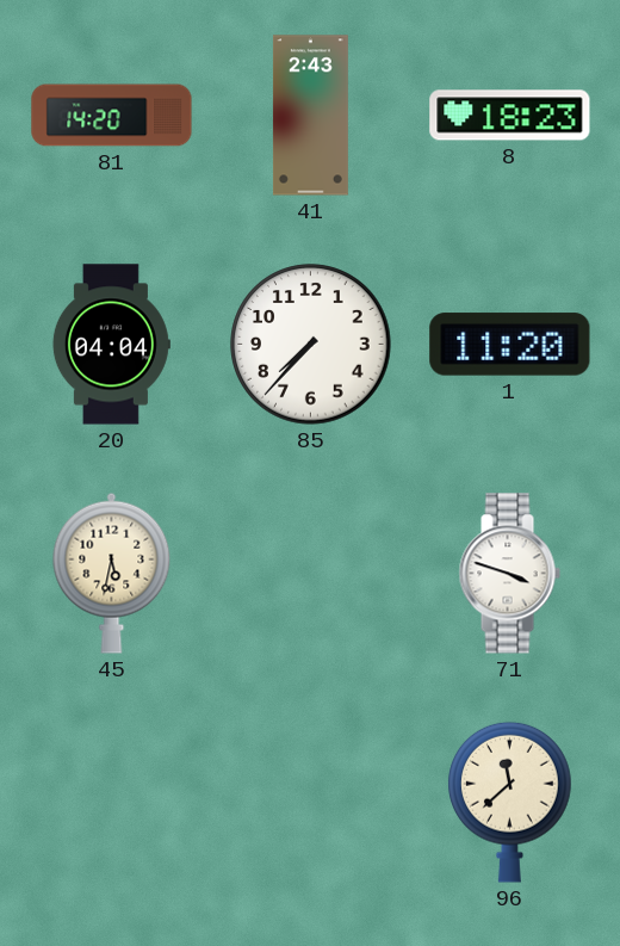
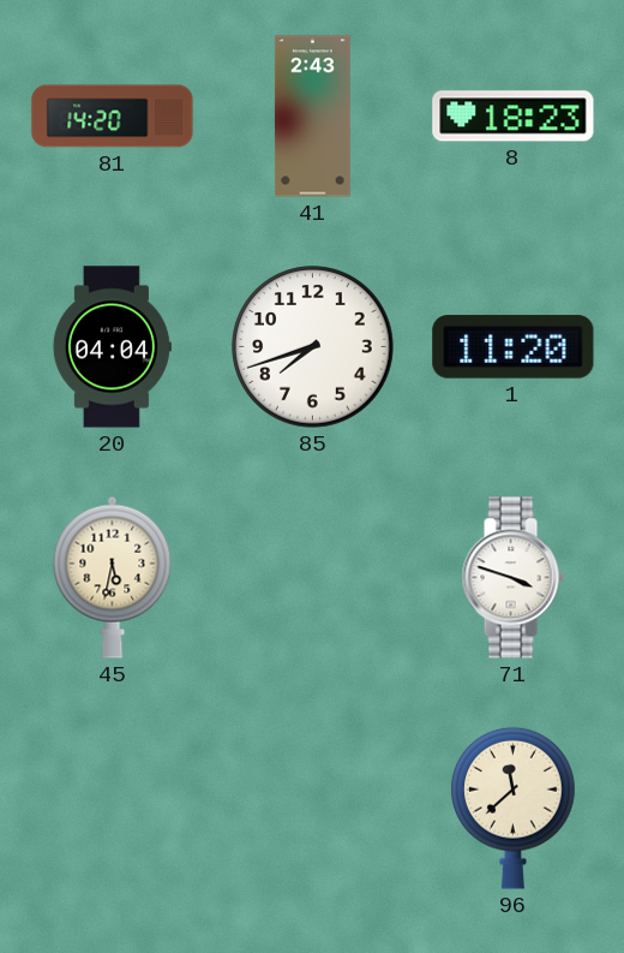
85: 7:37 -> 7:42
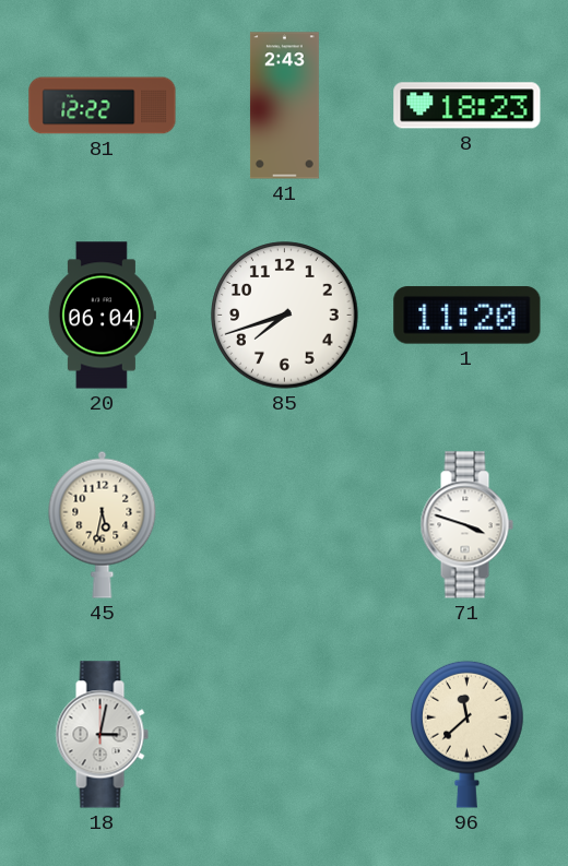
81: 14:20 -> 12:22
20: 04:04 -> 06:04
18: none -> 3:02
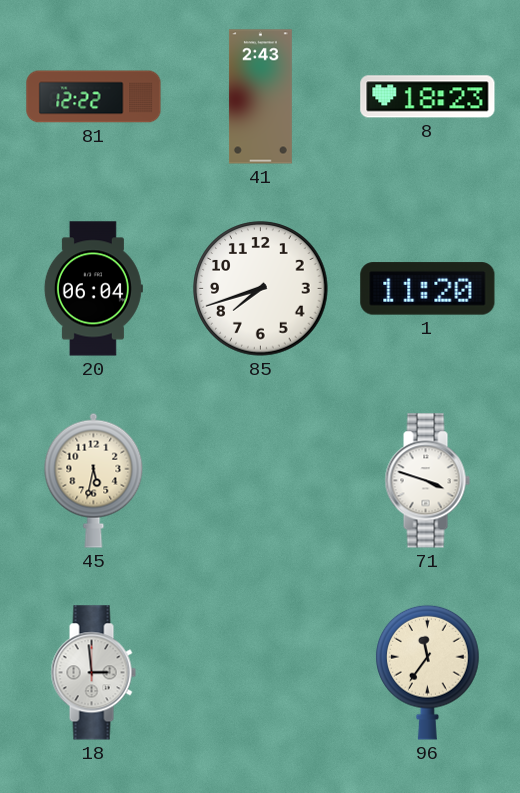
18: 3:02 -> 2:59
96: 11:38 -> 11:36
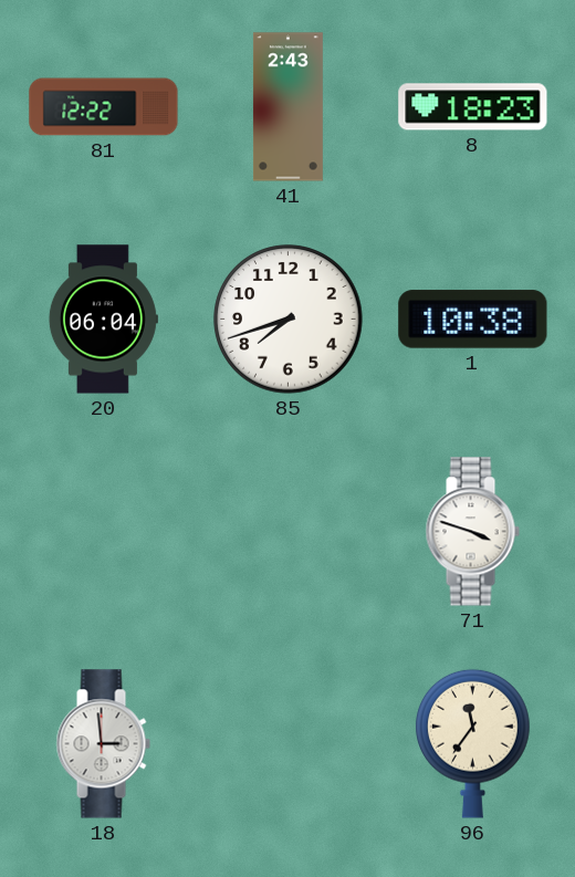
1: 11:20 -> 10:38
45: 5:32 -> none
